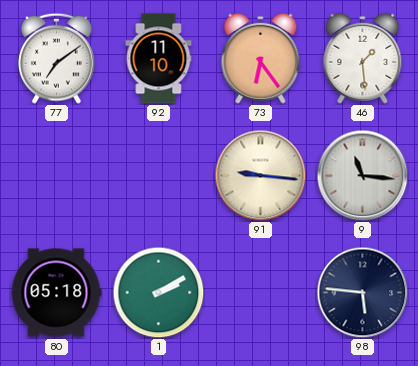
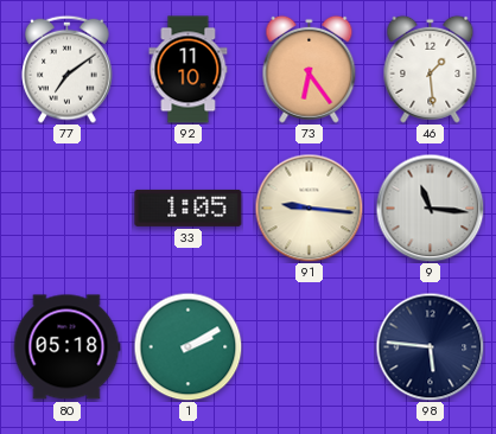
33: none -> 1:05
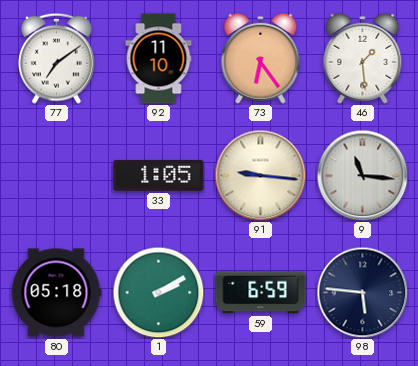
59: none -> 6:59
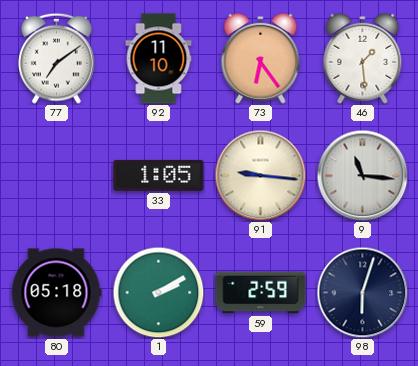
59: 6:59 -> 2:59
98: 5:46 -> 6:03
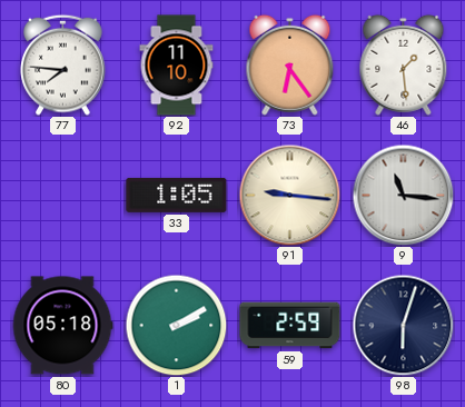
77: 7:09 -> 7:46
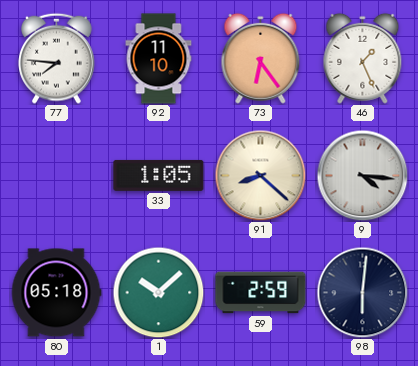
46: 1:29 -> 1:26
91: 9:16 -> 8:22
9: 11:16 -> 4:16
1: 2:10 -> 10:08
98: 6:03 -> 6:01
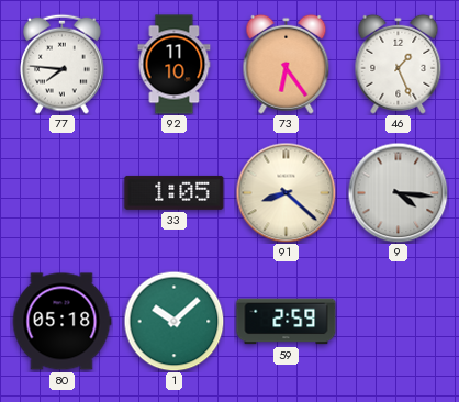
98: 6:01 -> none
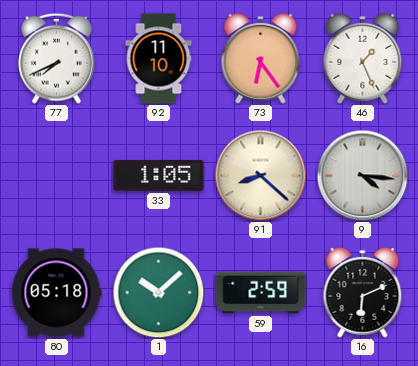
77: 7:46 -> 7:41
16: none -> 6:11
